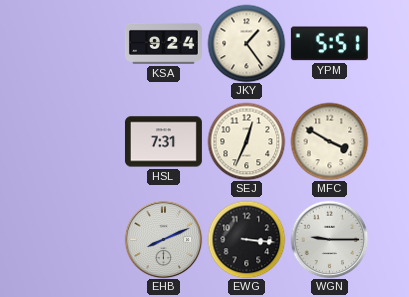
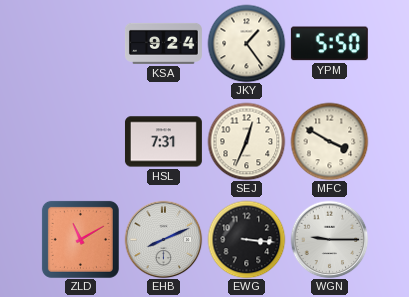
YPM: 5:51 -> 5:50
ZLD: none -> 11:10
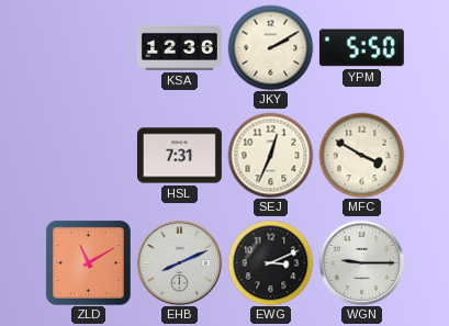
KSA: 9:24 -> 12:36
JKY: 1:24 -> 2:10
EWG: 3:16 -> 3:11
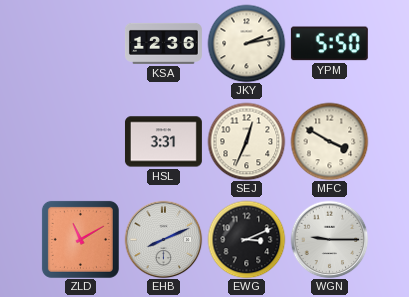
JKY: 2:10 -> 2:13
HSL: 7:31 -> 3:31
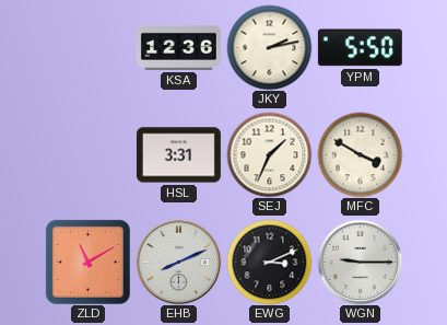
SEJ: 12:34 -> 1:34
